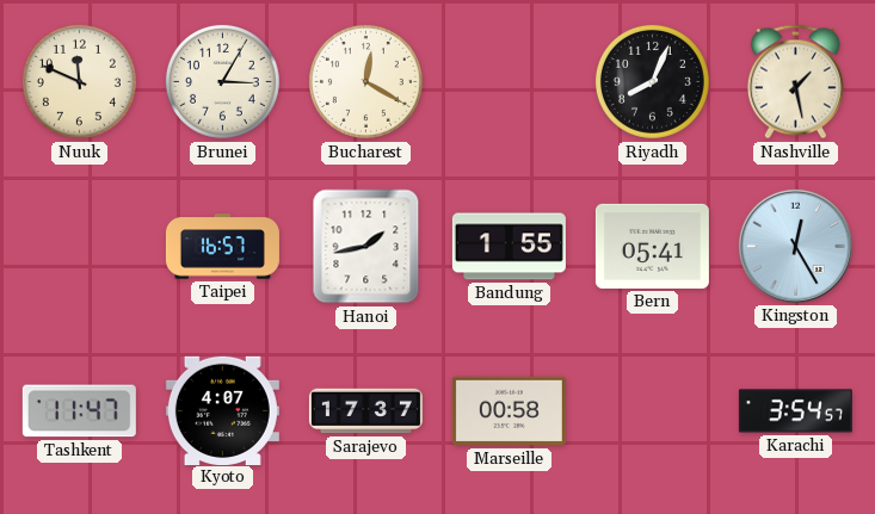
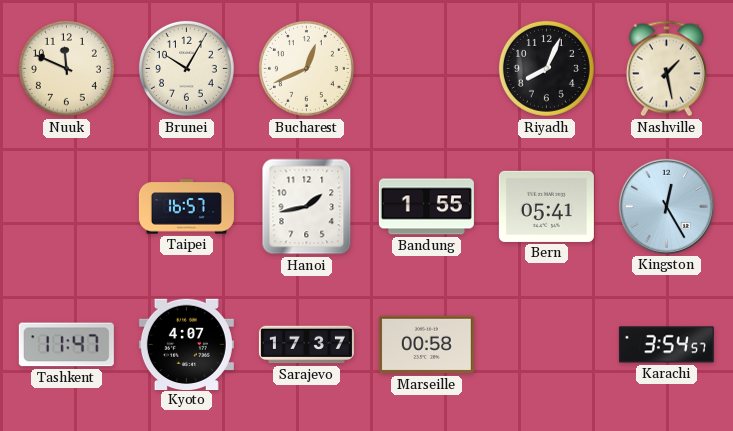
Brunei: 3:05 -> 10:05
Bucharest: 12:20 -> 12:41
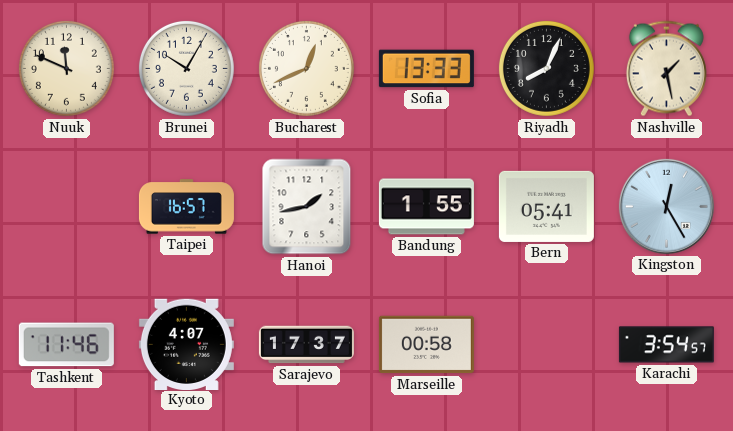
Sofia: none -> 13:33
Tashkent: 11:47 -> 11:46
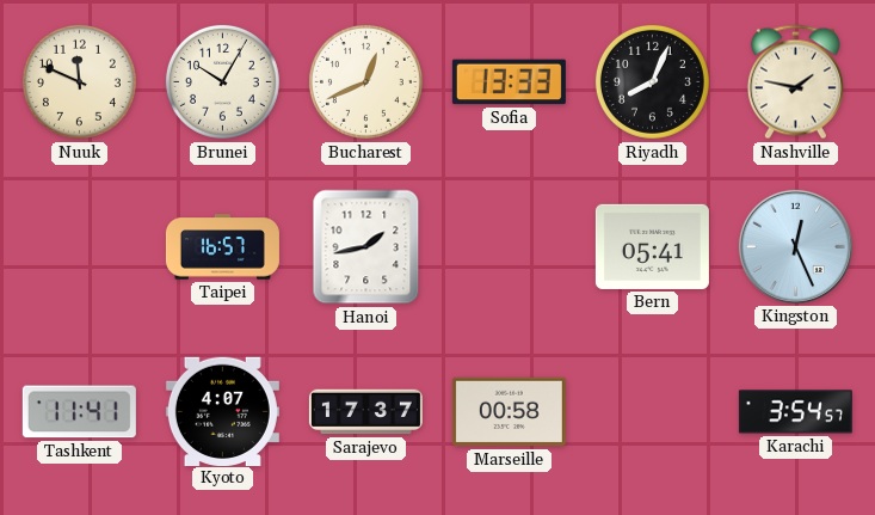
Nashville: 1:28 -> 1:47
Bandung: 1:55 -> none
Kingston: 12:25 -> 12:26
Tashkent: 11:46 -> 11:41
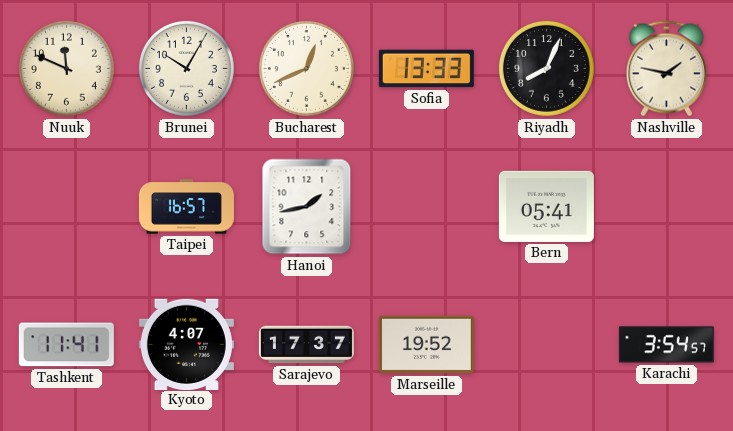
Kingston: 12:26 -> none
Marseille: 00:58 -> 19:52
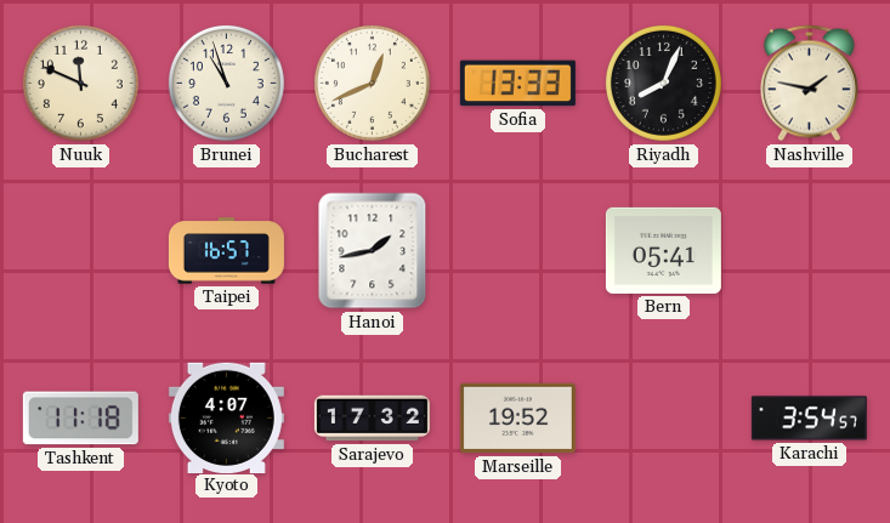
Brunei: 10:05 -> 10:57
Tashkent: 11:41 -> 11:18
Sarajevo: 17:37 -> 17:32
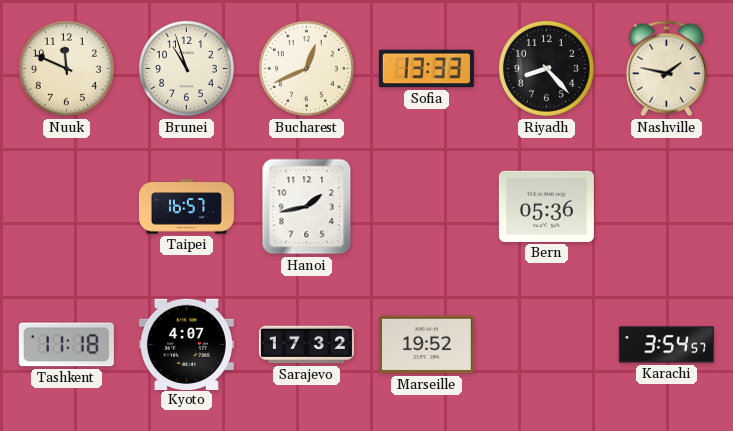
Riyadh: 8:04 -> 8:23
Bern: 05:41 -> 05:36
